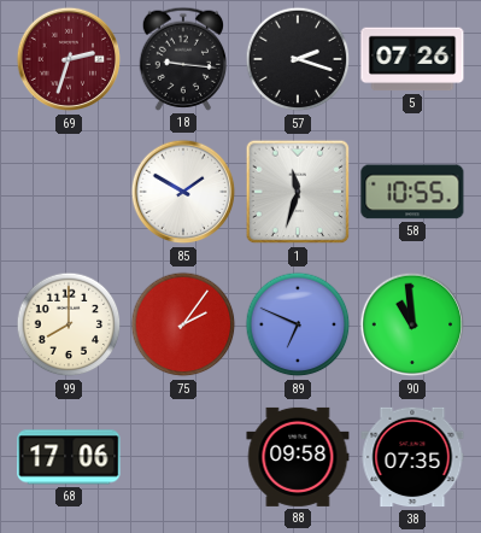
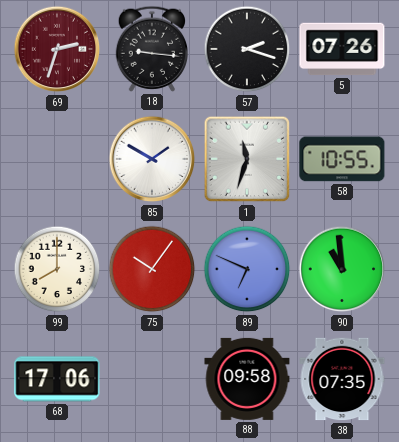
75: 2:06 -> 10:06
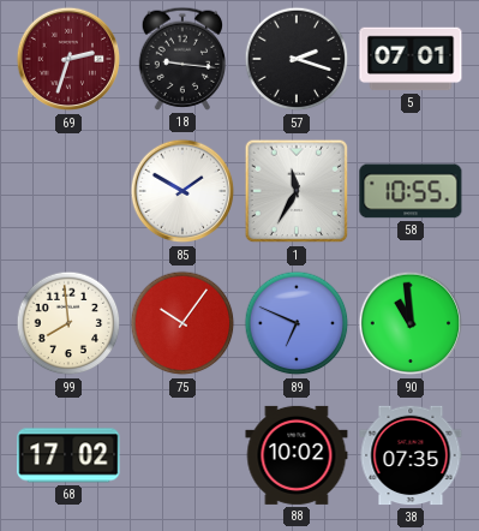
5: 07:26 -> 07:01
1: 11:33 -> 11:35
99: 8:00 -> 7:59
68: 17:06 -> 17:02
88: 09:58 -> 10:02
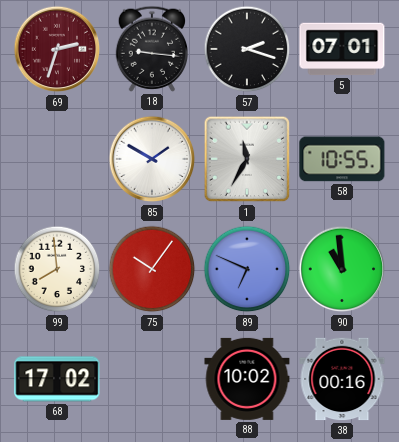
38: 07:35 -> 00:16
